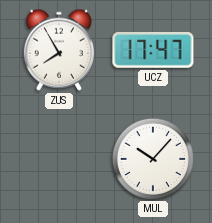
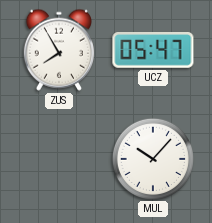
UCZ: 17:47 -> 05:47
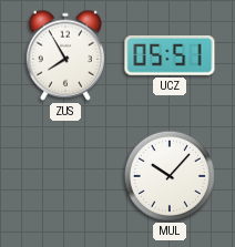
UCZ: 05:47 -> 05:51
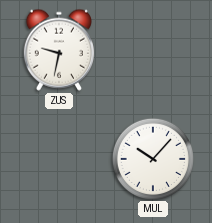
ZUS: 7:55 -> 9:32
UCZ: 05:51 -> none
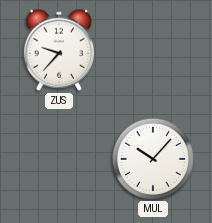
ZUS: 9:32 -> 9:37
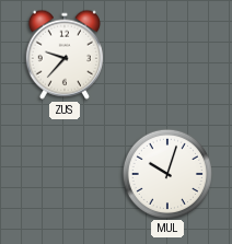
MUL: 10:07 -> 10:03
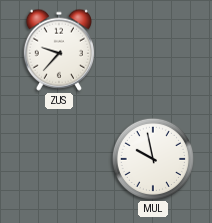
MUL: 10:03 -> 9:58
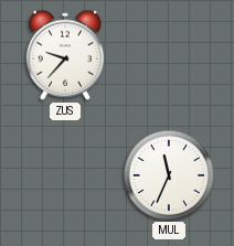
MUL: 9:58 -> 11:34
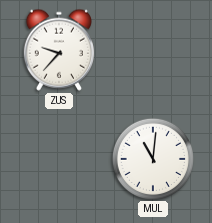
MUL: 11:34 -> 11:01
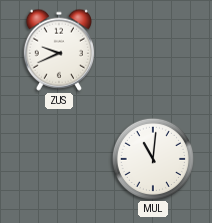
ZUS: 9:37 -> 9:41
